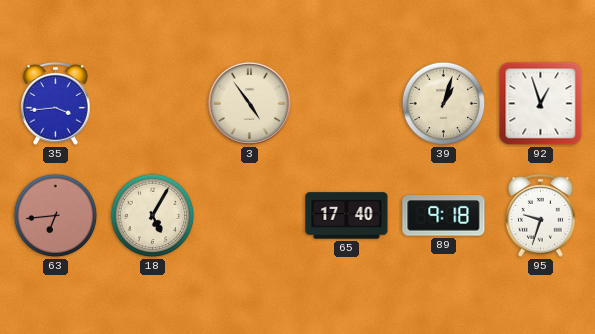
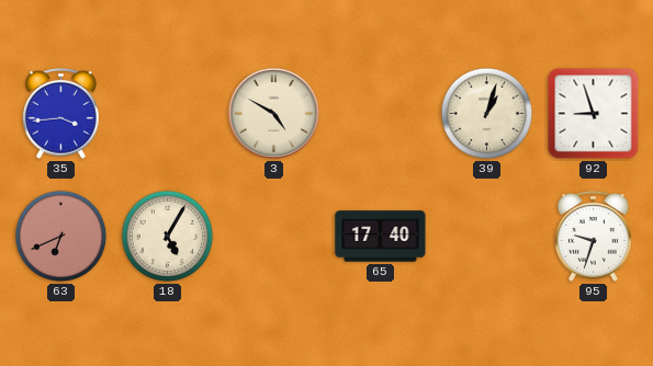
3: 4:54 -> 4:50
92: 12:57 -> 8:57
63: 6:44 -> 6:41
89: 9:18 -> none
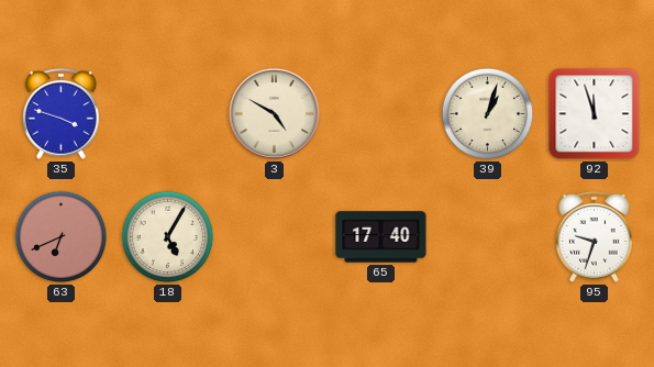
35: 3:44 -> 3:48
92: 8:57 -> 11:57
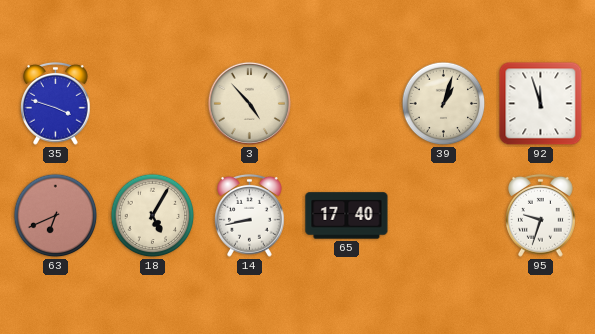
3: 4:50 -> 4:53
14: none -> 8:43
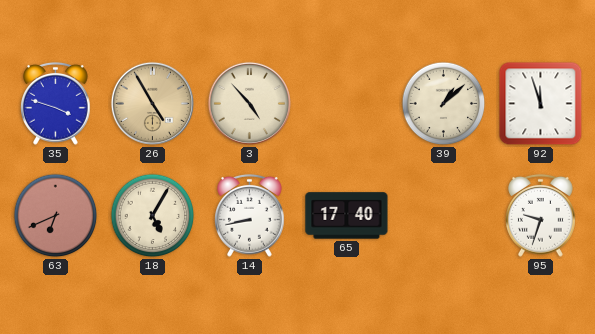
26: none -> 4:55
39: 1:03 -> 1:08
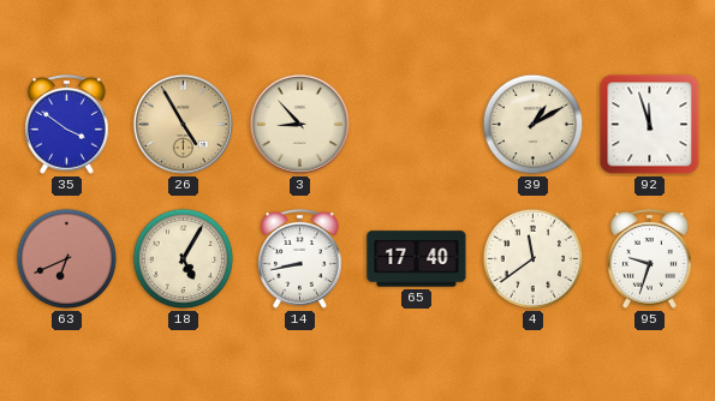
35: 3:48 -> 3:51
3: 4:53 -> 8:53
39: 1:08 -> 1:10
4: none -> 11:39
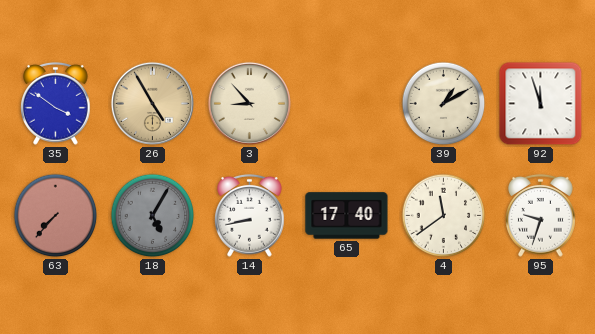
63: 6:41 -> 7:37
18 dial: cream -> grey
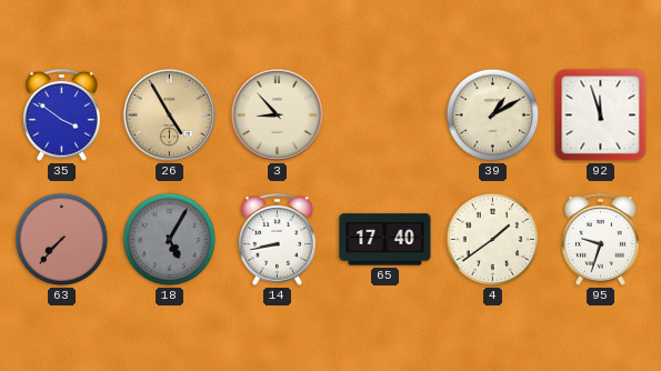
4: 11:39 -> 1:39
